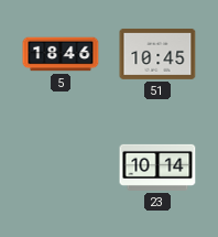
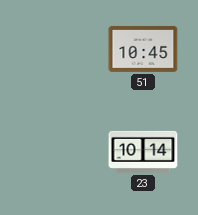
5: 18:46 -> none
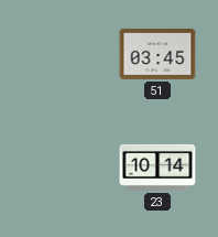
51: 10:45 -> 03:45
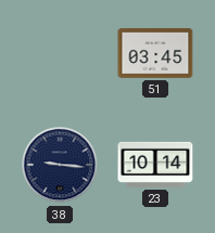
38: none -> 9:16
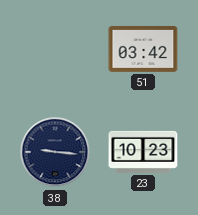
51: 03:45 -> 03:42
23: 10:14 -> 10:23
